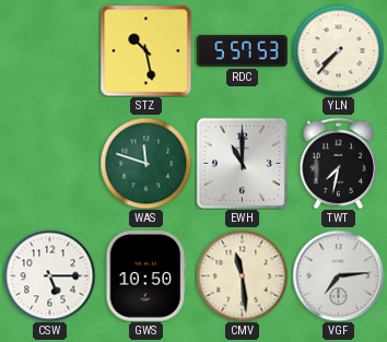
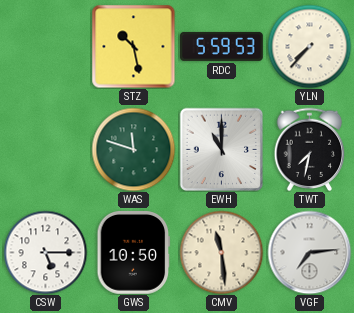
RDC: 5:57 -> 5:59
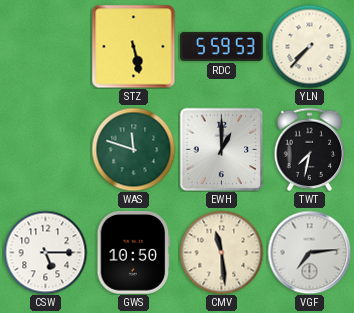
STZ: 10:28 -> 5:28
EWH: 11:00 -> 1:00
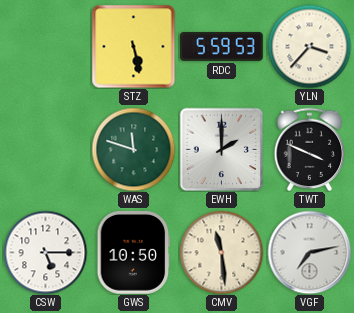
YLN: 7:37 -> 3:37
EWH: 1:00 -> 2:00
TWT: 7:32 -> 3:49
VGF: 7:14 -> 7:13
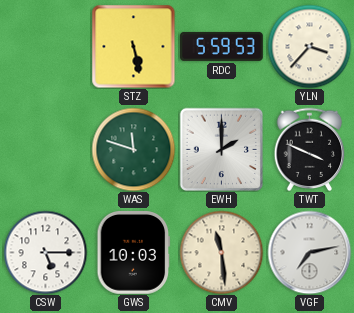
GWS: 10:50 -> 10:03
